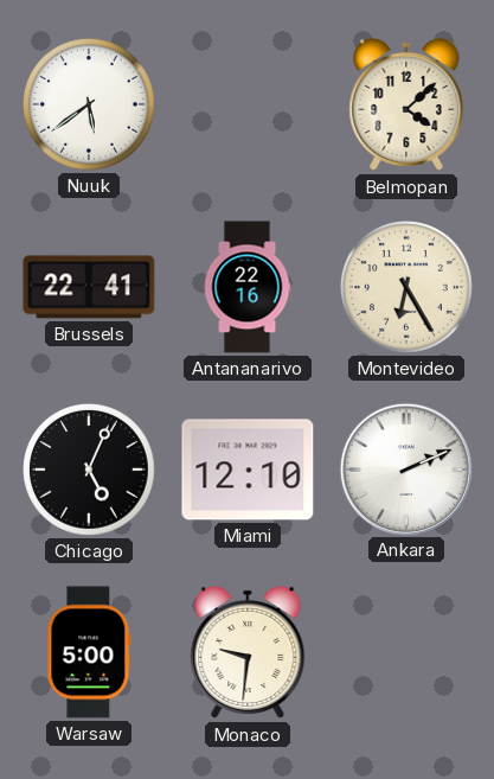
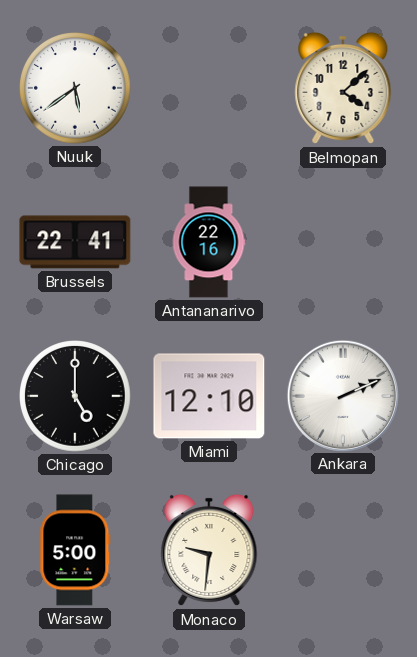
Montevideo: 6:25 -> none
Chicago: 5:04 -> 5:00
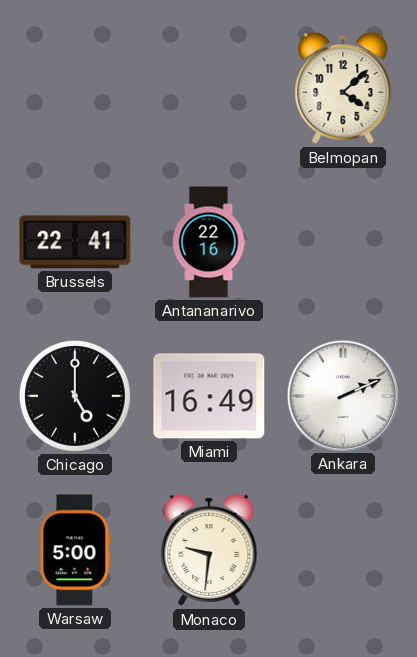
Nuuk: 5:39 -> none
Miami: 12:10 -> 16:49
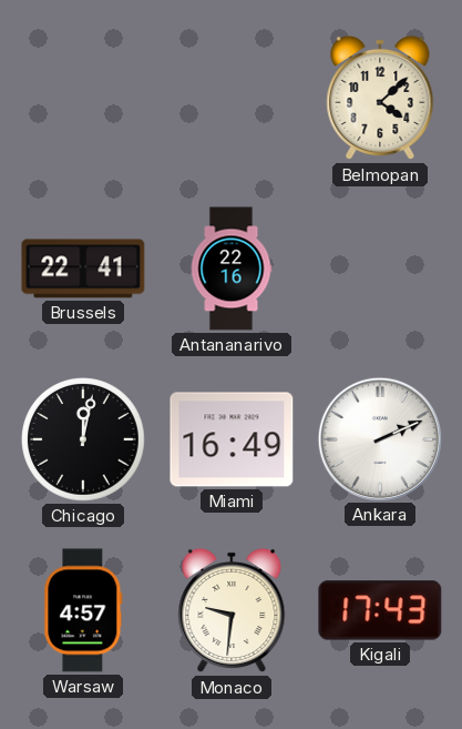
Chicago: 5:00 -> 12:02
Warsaw: 5:00 -> 4:57
Kigali: none -> 17:43
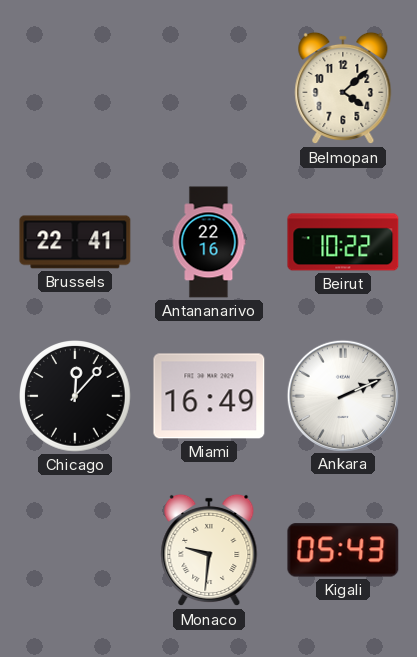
Beirut: none -> 10:22
Chicago: 12:02 -> 12:07
Warsaw: 4:57 -> none
Kigali: 17:43 -> 05:43
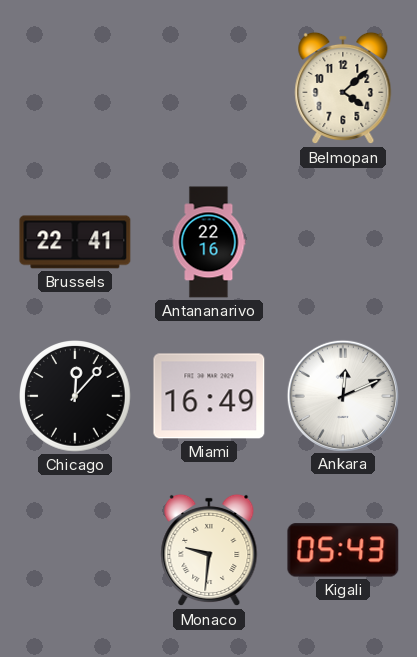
Beirut: 10:22 -> none
Ankara: 2:11 -> 12:11
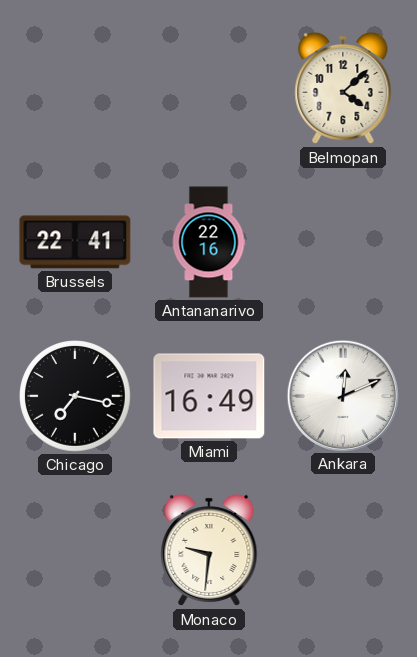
Chicago: 12:07 -> 7:17
Kigali: 05:43 -> none
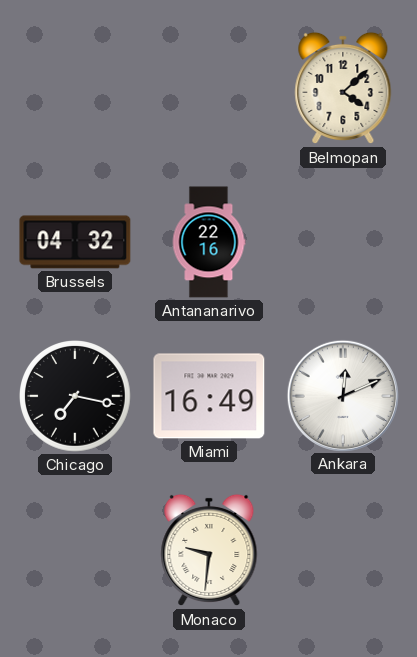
Brussels: 22:41 -> 04:32
